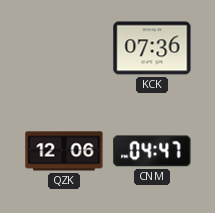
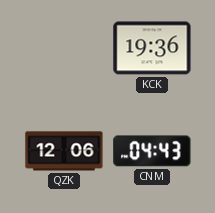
KCK: 07:36 -> 19:36
CNM: 04:47 -> 04:43
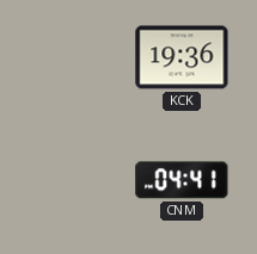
QZK: 12:06 -> none
CNM: 04:43 -> 04:41
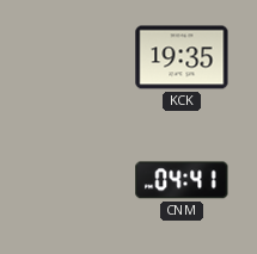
KCK: 19:36 -> 19:35
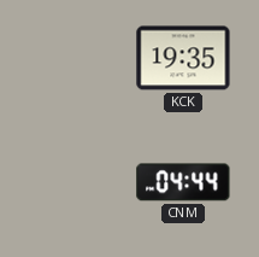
CNM: 04:41 -> 04:44
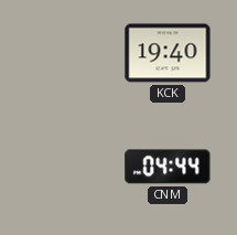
KCK: 19:35 -> 19:40
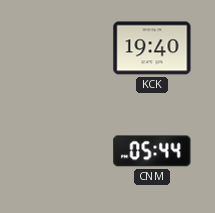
CNM: 04:44 -> 05:44
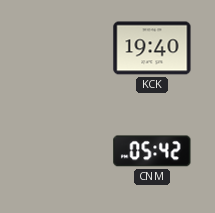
CNM: 05:44 -> 05:42
